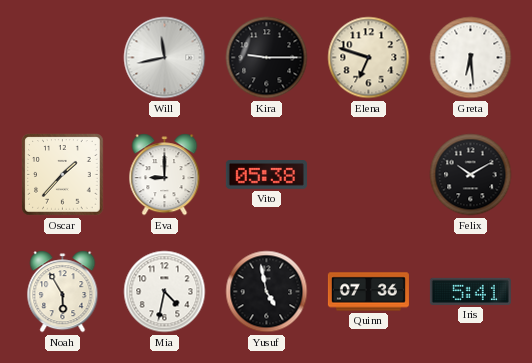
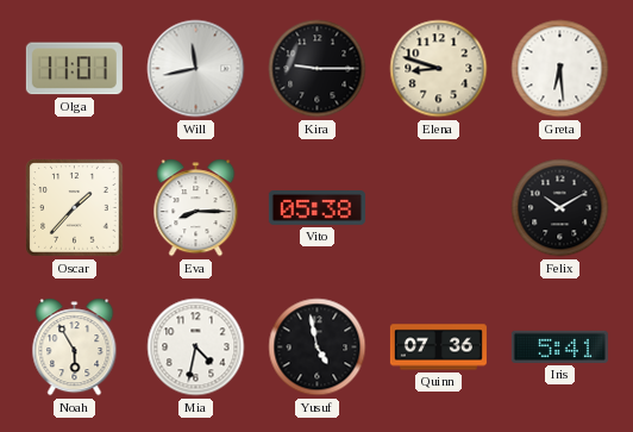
Olga: none -> 11:01
Elena: 6:48 -> 8:48
Eva: 9:00 -> 8:15
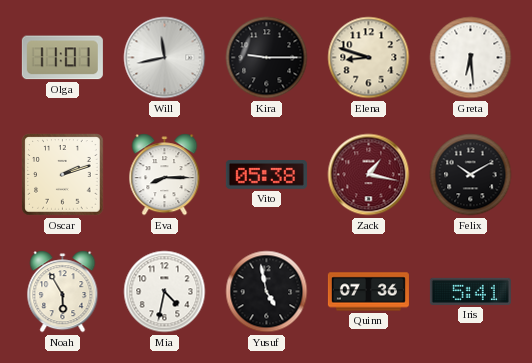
Oscar: 1:37 -> 2:12
Zack: none -> 1:17
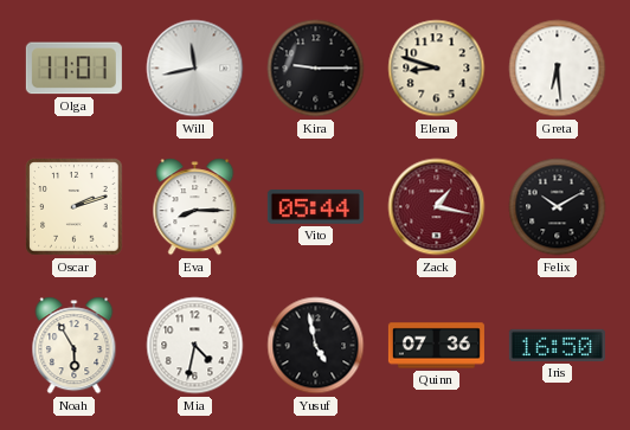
Vito: 05:38 -> 05:44
Iris: 5:41 -> 16:50
